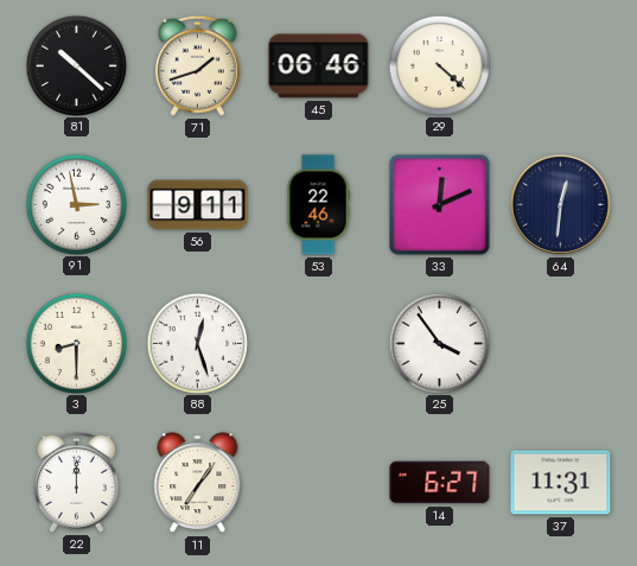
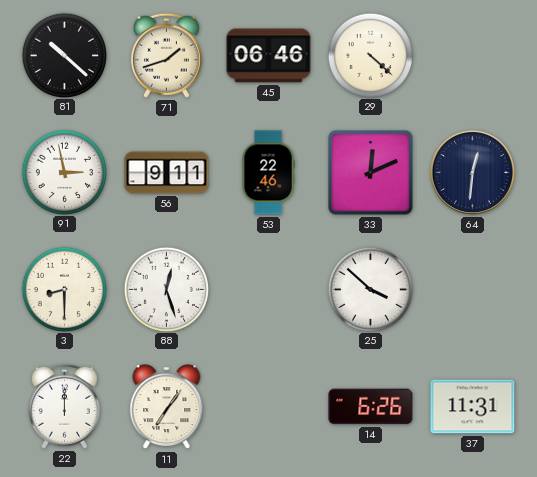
25: 3:54 -> 3:52
14: 6:27 -> 6:26
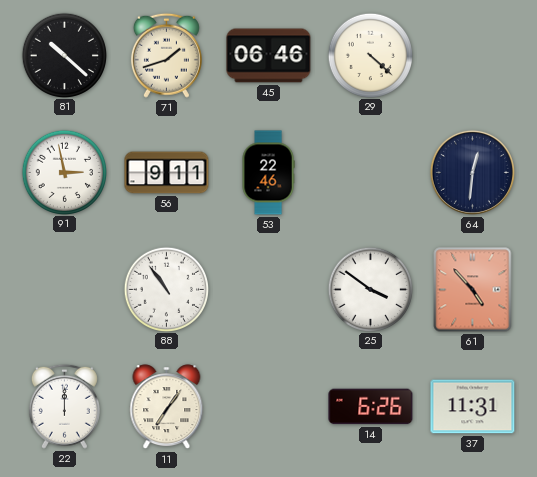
33: 12:11 -> none
3: 8:30 -> none
88: 12:27 -> 10:54
25: 3:52 -> 3:51
61: none -> 4:53
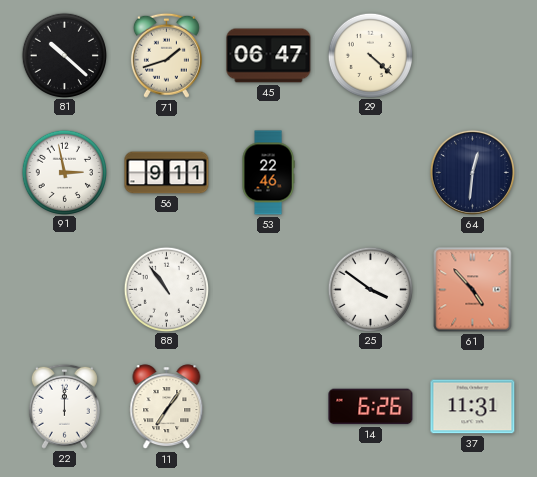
45: 06:46 -> 06:47
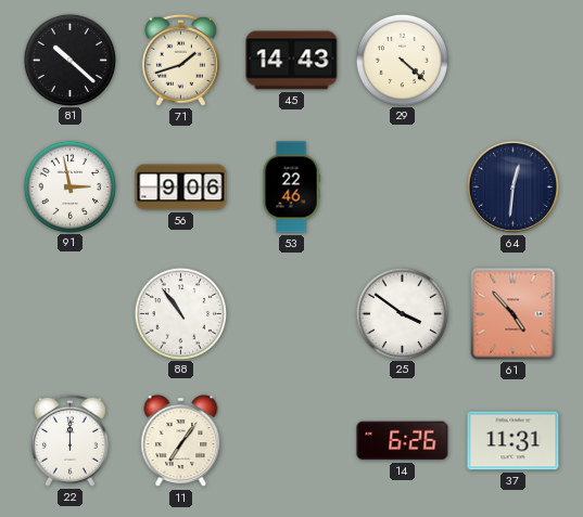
45: 06:47 -> 14:43
56: 9:11 -> 9:06
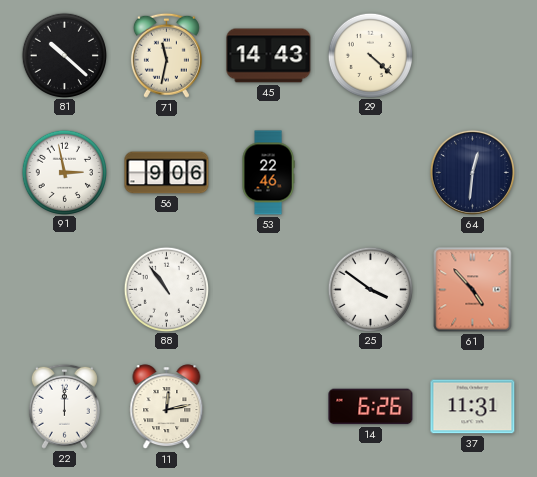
71: 1:42 -> 11:32
11: 7:06 -> 12:13
